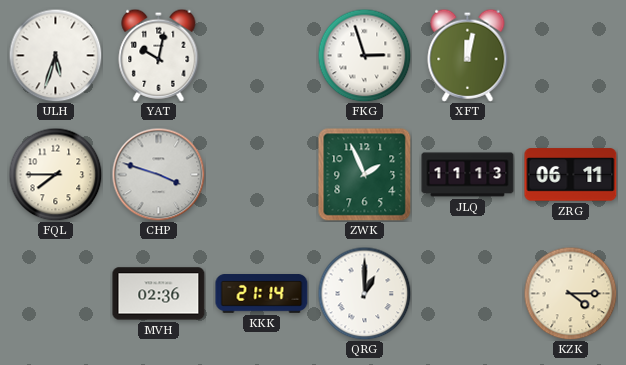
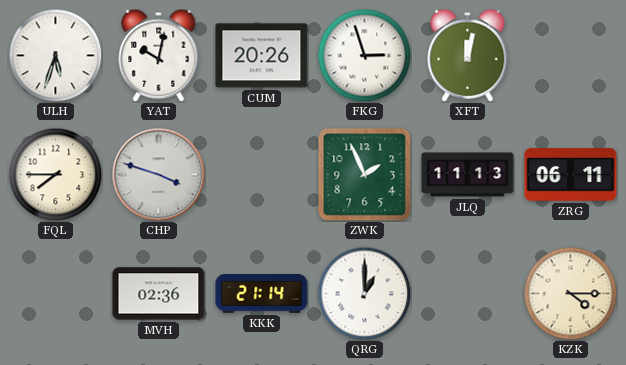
CUM: none -> 20:26
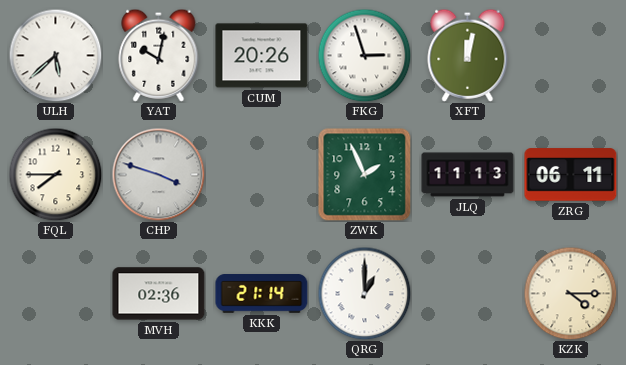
ULH: 5:33 -> 5:38
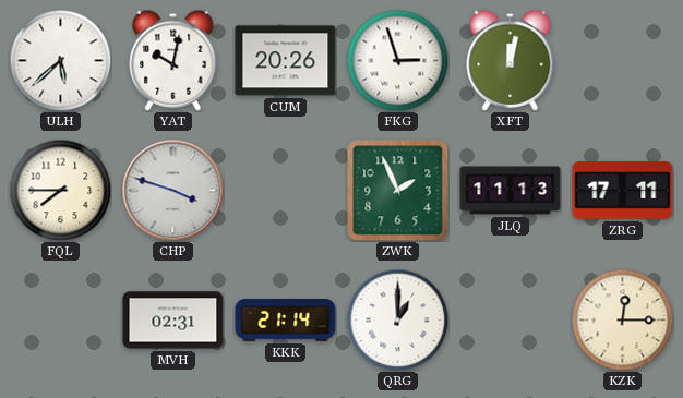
ZRG: 06:11 -> 17:11
MVH: 02:36 -> 02:31
KZK: 4:15 -> 12:15
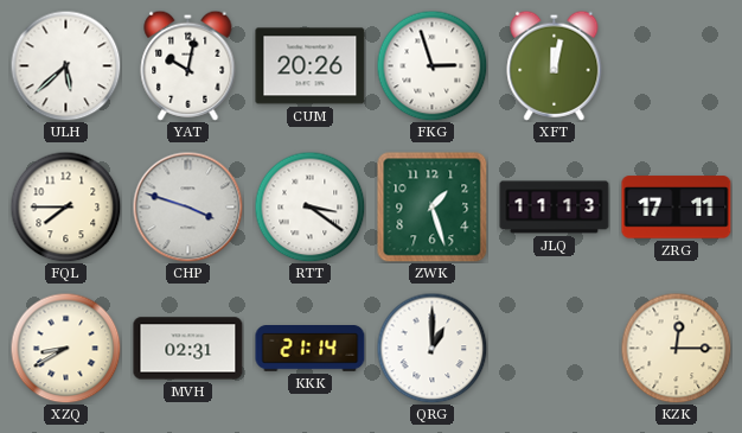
RTT: none -> 3:21
ZWK: 1:56 -> 1:27
XZQ: none -> 8:40
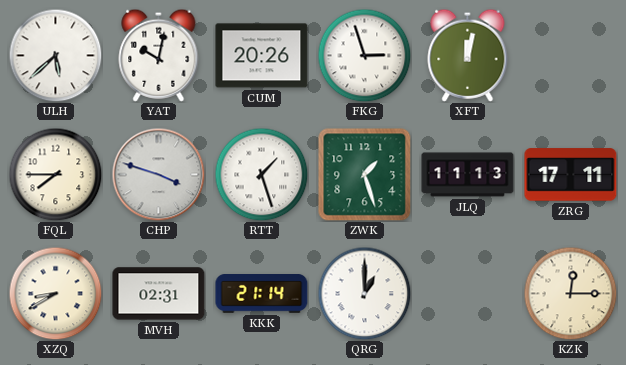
RTT: 3:21 -> 1:27
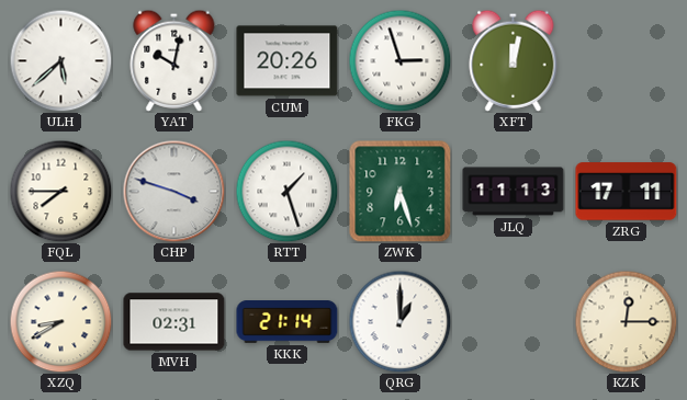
ZWK: 1:27 -> 6:27
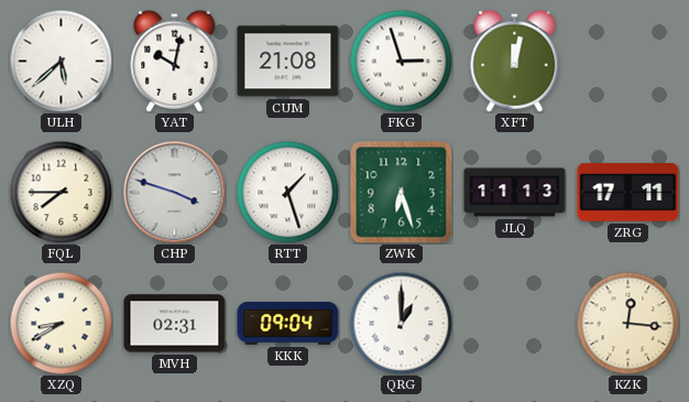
CUM: 20:26 -> 21:08
KKK: 21:14 -> 09:04
KZK: 12:15 -> 12:16
